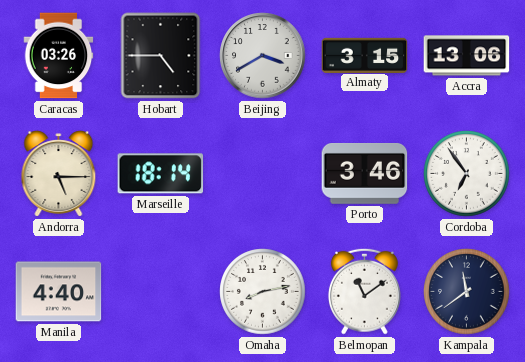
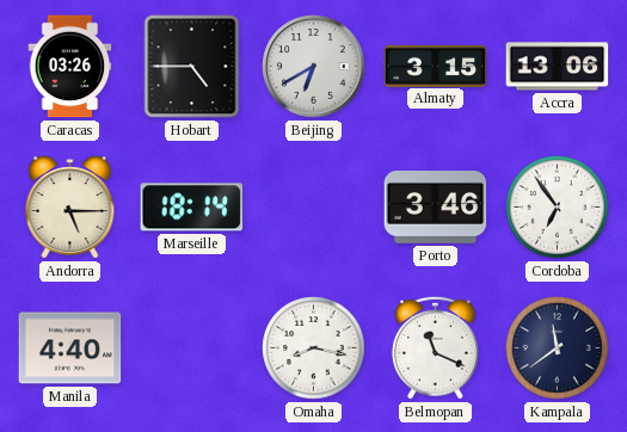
Beijing: 3:40 -> 6:40
Omaha: 8:13 -> 8:17
Belmopan: 11:09 -> 11:19
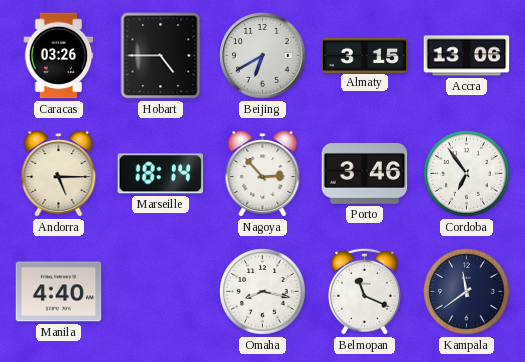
Nagoya: none -> 2:53
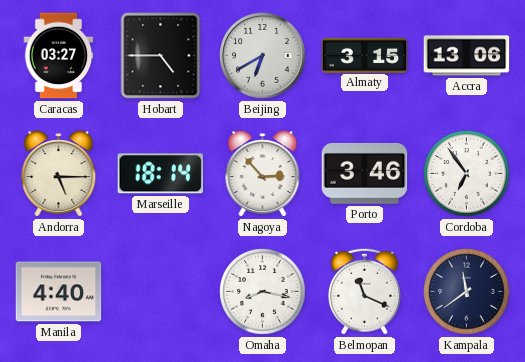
Caracas: 03:26 -> 03:27
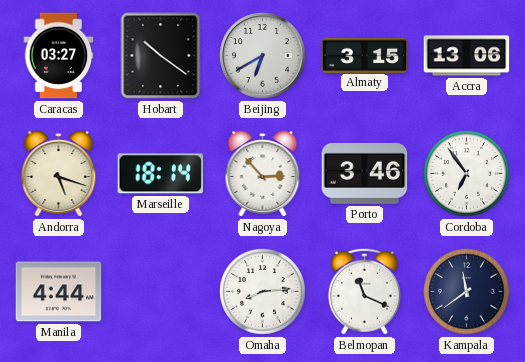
Hobart: 4:45 -> 10:21
Andorra: 5:15 -> 5:18
Manila: 4:40 -> 4:44
Omaha: 8:17 -> 8:14
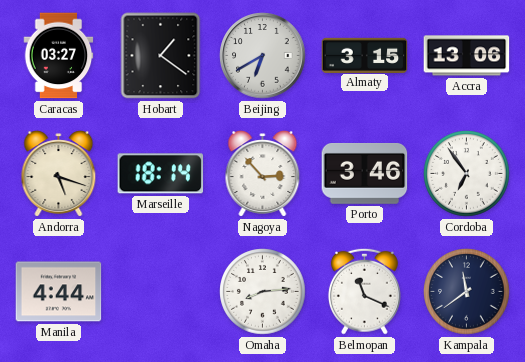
Hobart: 10:21 -> 1:21
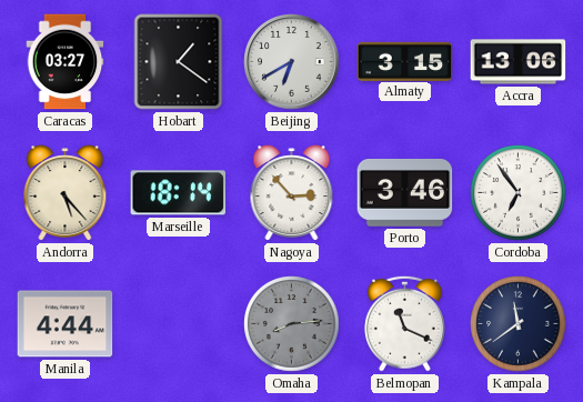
Andorra: 5:18 -> 5:23
Omaha dial: white -> grey
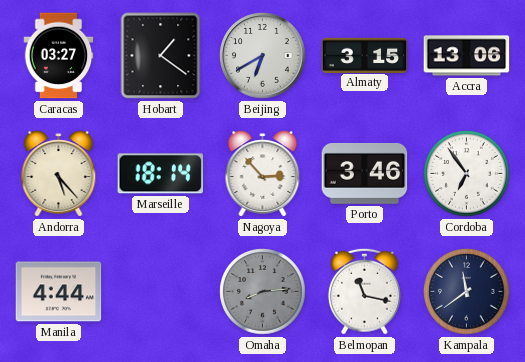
Belmopan: 11:19 -> 11:17
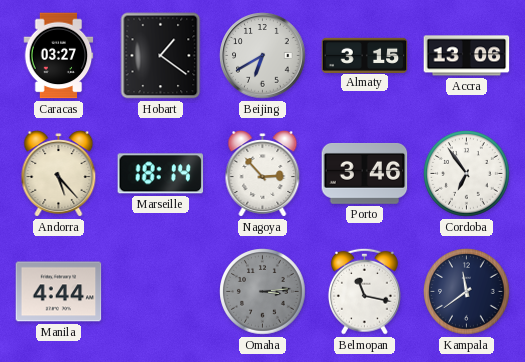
Omaha: 8:14 -> 3:14
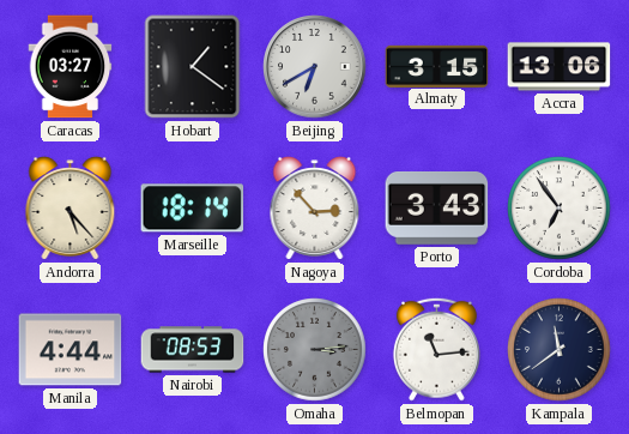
Porto: 3:46 -> 3:43
Nairobi: none -> 08:53
Belmopan: 11:17 -> 11:14
